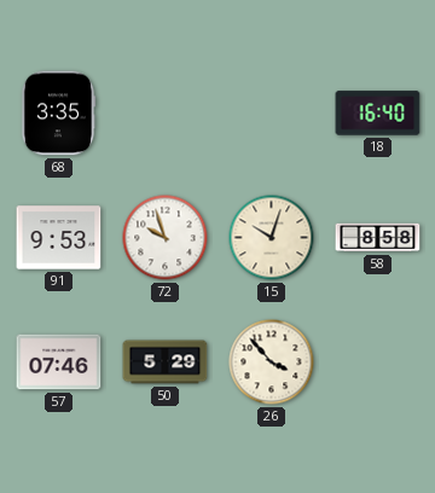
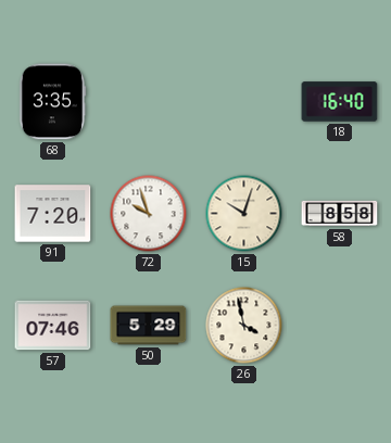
91: 9:53 -> 7:20
26: 3:53 -> 3:58
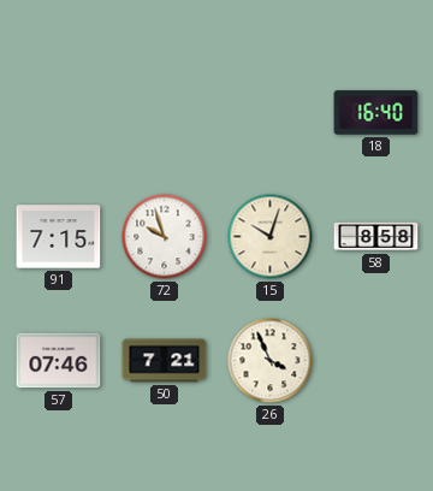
68: 3:35 -> none
91: 7:20 -> 7:15
50: 5:29 -> 7:21
26: 3:58 -> 3:56
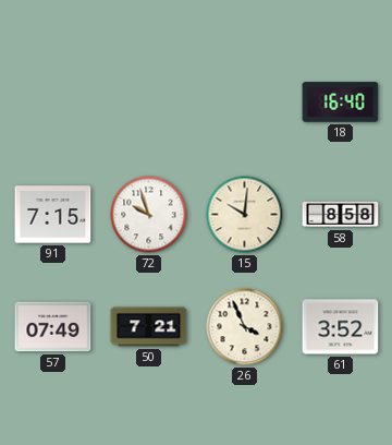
15: 10:03 -> 10:01
57: 07:46 -> 07:49
61: none -> 3:52
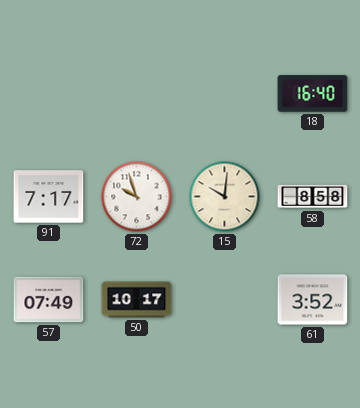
91: 7:15 -> 7:17
50: 7:21 -> 10:17
26: 3:56 -> none
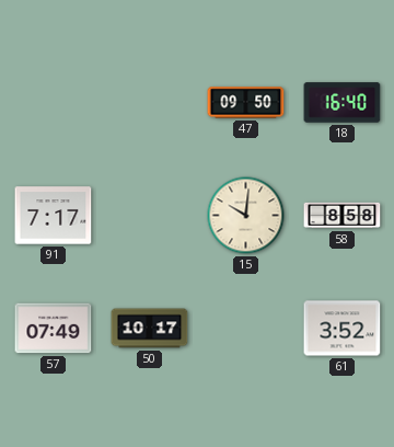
47: none -> 09:50
72: 9:57 -> none
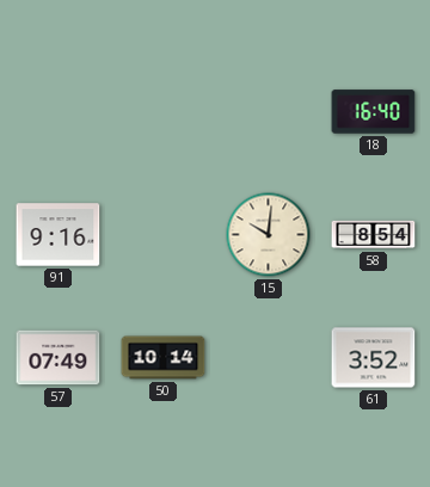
47: 09:50 -> none
91: 7:17 -> 9:16
58: 8:58 -> 8:54
50: 10:17 -> 10:14
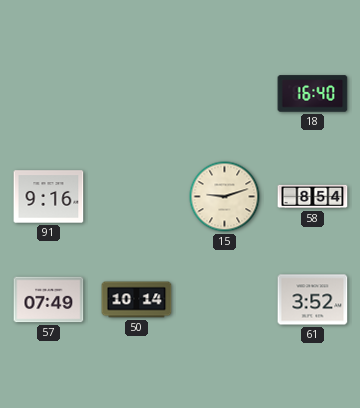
15: 10:01 -> 9:12
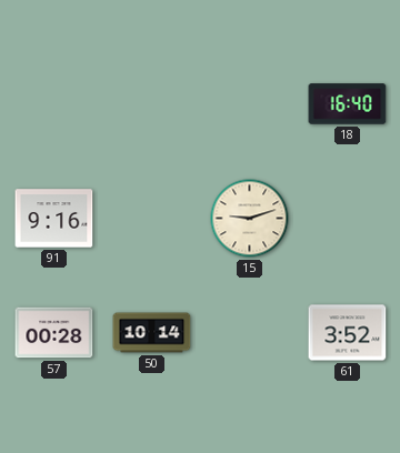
58: 8:54 -> none
57: 07:49 -> 00:28
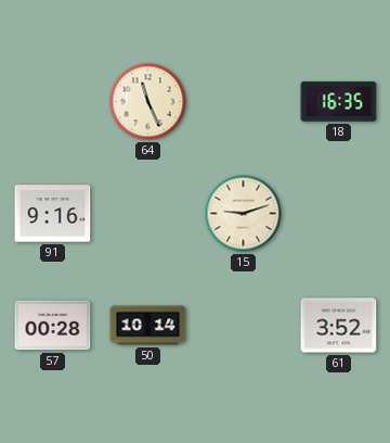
64: none -> 11:26
18: 16:40 -> 16:35
